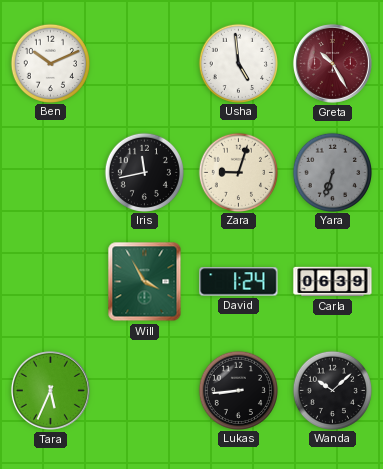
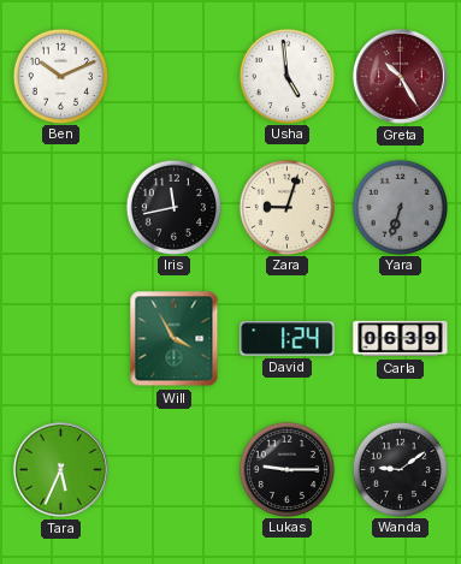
Lukas: 8:44 -> 9:15
Wanda: 10:08 -> 9:09
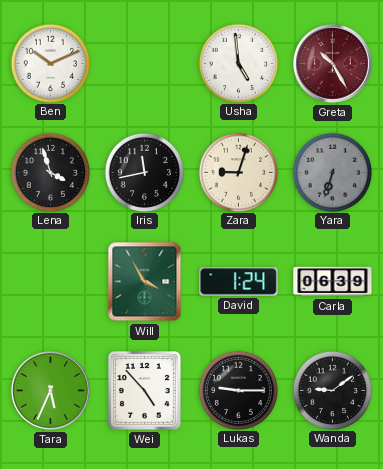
Lena: none -> 3:57
Wei: none -> 4:53
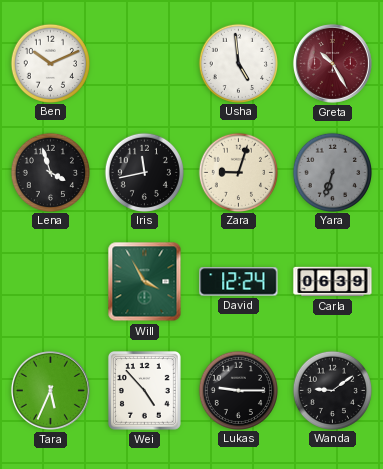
David: 1:24 -> 12:24
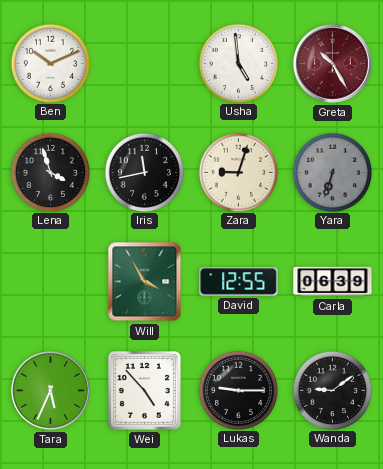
David: 12:24 -> 12:55
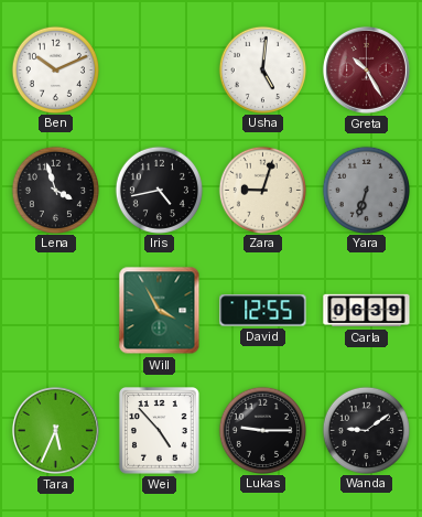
Usha: 4:59 -> 5:01
Iris: 11:43 -> 4:43
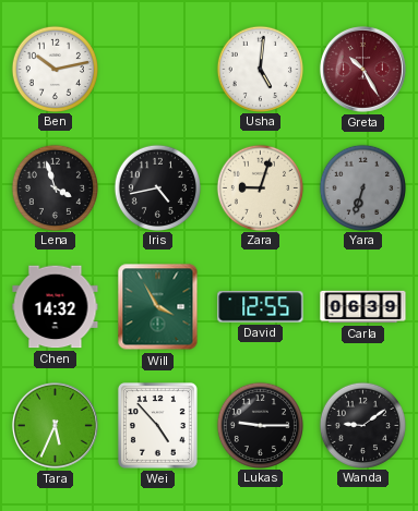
Ben: 10:11 -> 10:13
Chen: none -> 14:32
